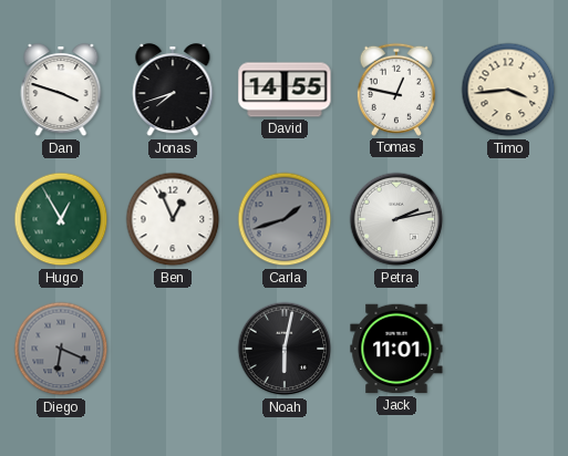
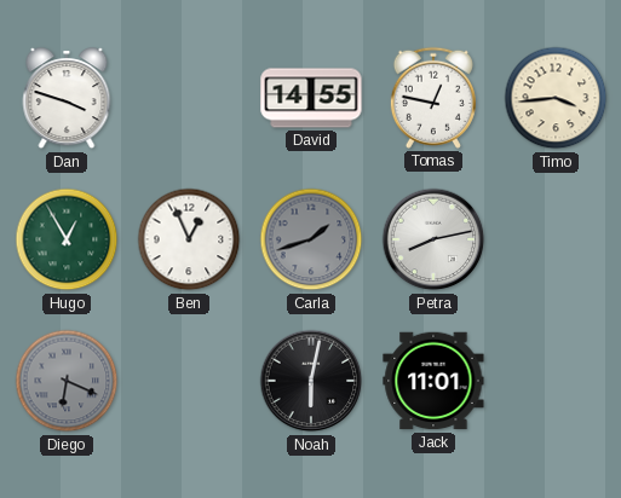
Jonas: 7:42 -> none
Petra: 2:13 -> 8:13
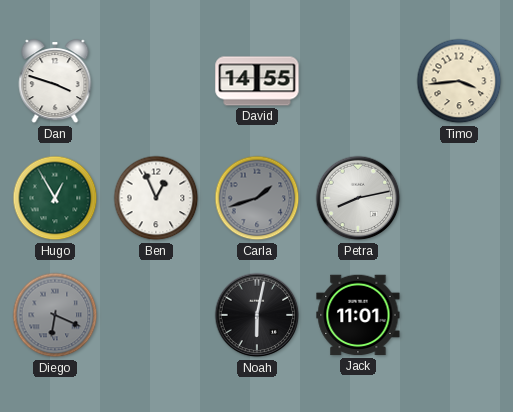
Tomas: 12:47 -> none
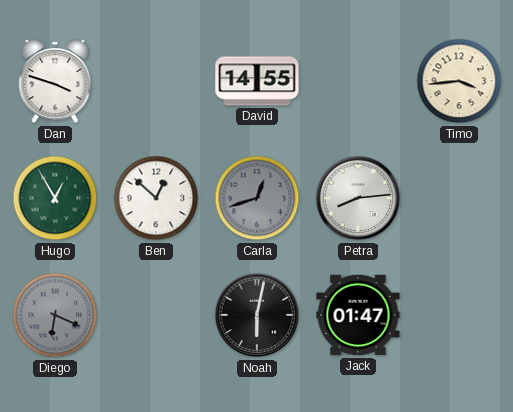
Ben: 12:56 -> 12:52
Carla: 1:42 -> 12:42
Petra: 8:13 -> 8:14
Jack: 11:01 -> 01:47
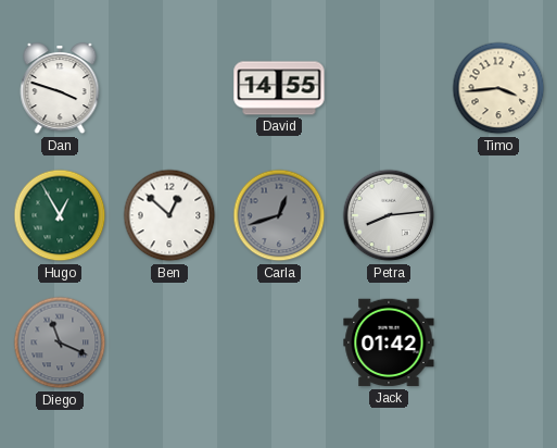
Diego: 6:19 -> 11:19
Noah: 6:02 -> none
Jack: 01:47 -> 01:42
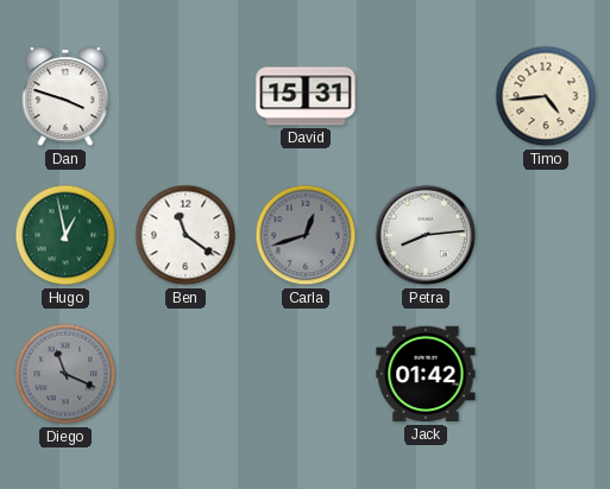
David: 14:55 -> 15:31
Timo: 3:44 -> 4:44
Hugo: 12:55 -> 12:58
Ben: 12:52 -> 11:21
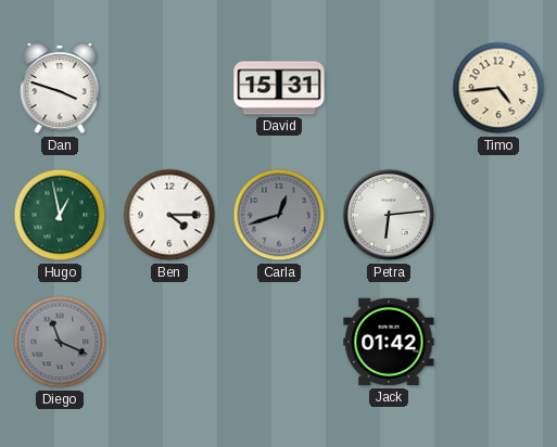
Ben: 11:21 -> 4:15
Petra: 8:14 -> 6:14
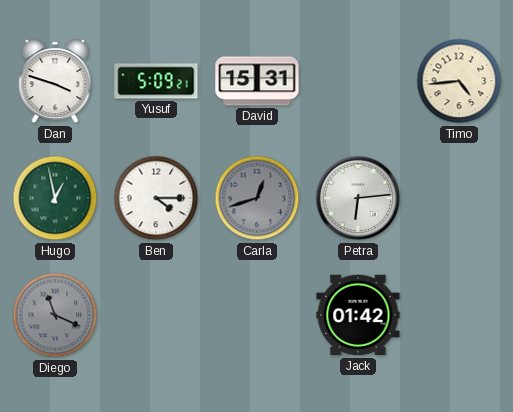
Yusuf: none -> 5:09
